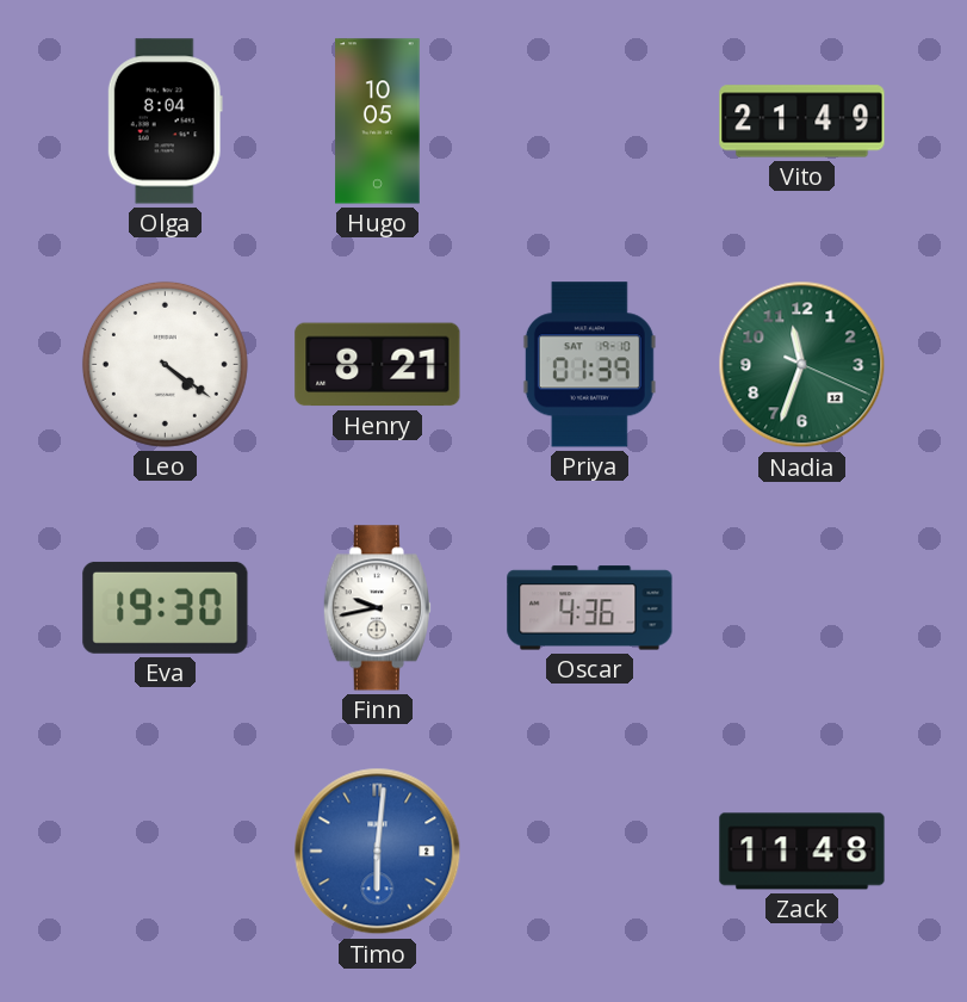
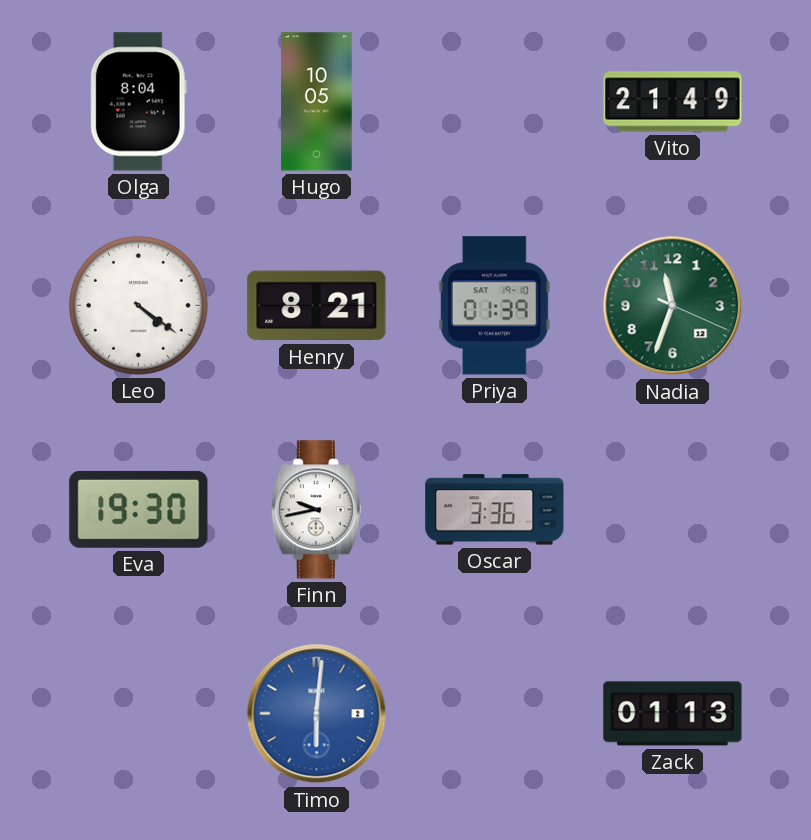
Oscar: 4:36 -> 3:36
Zack: 11:48 -> 01:13
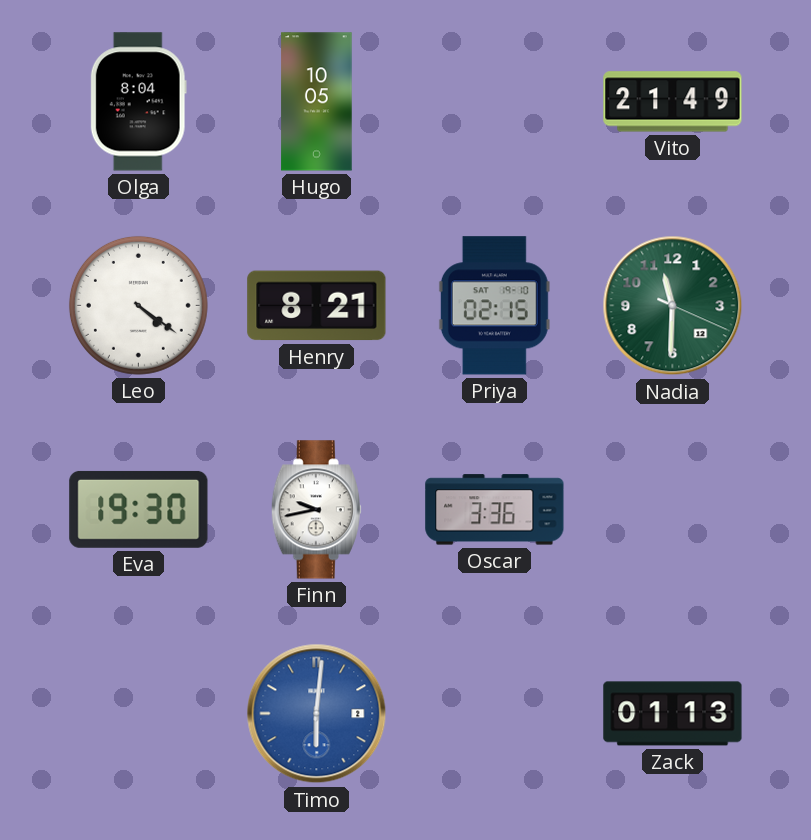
Priya: 01:39 -> 02:15
Nadia: 11:33 -> 11:30
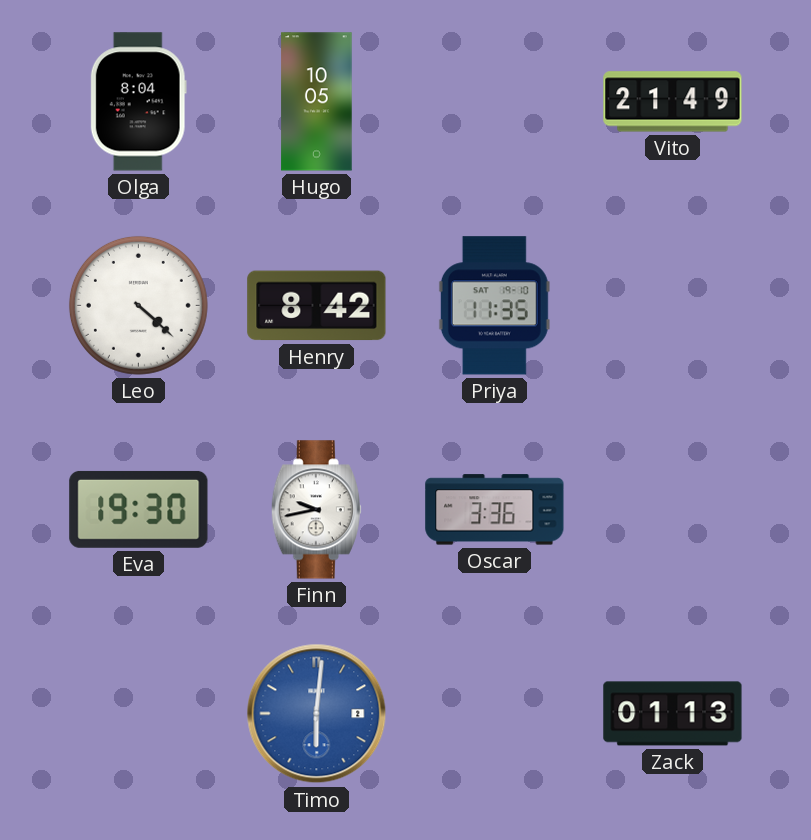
Leo: 4:21 -> 4:22
Henry: 8:21 -> 8:42
Priya: 02:15 -> 11:35
Nadia: 11:30 -> none
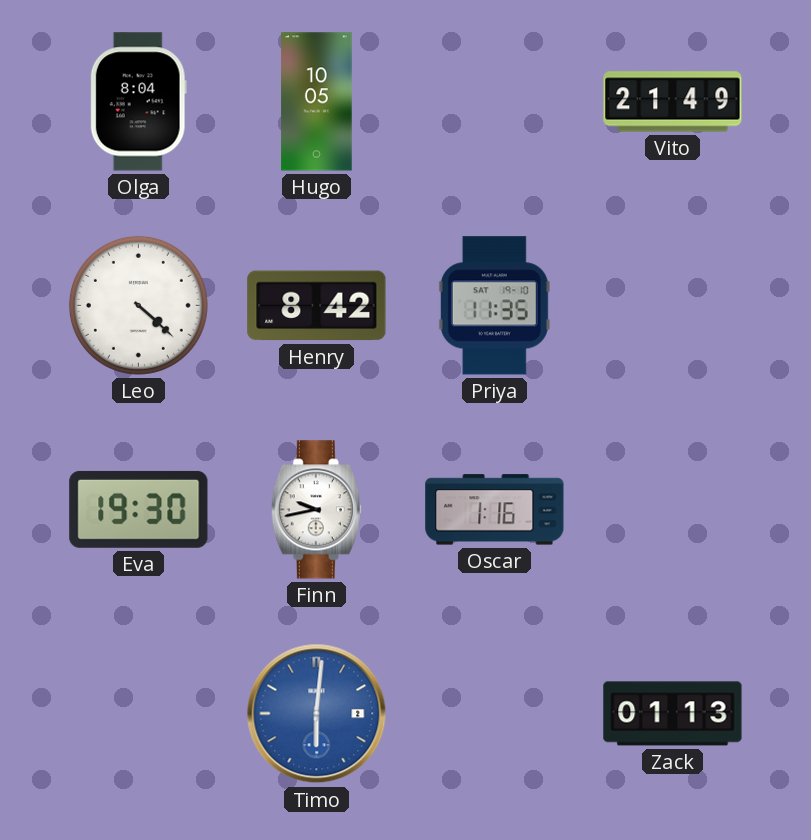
Oscar: 3:36 -> 1:16
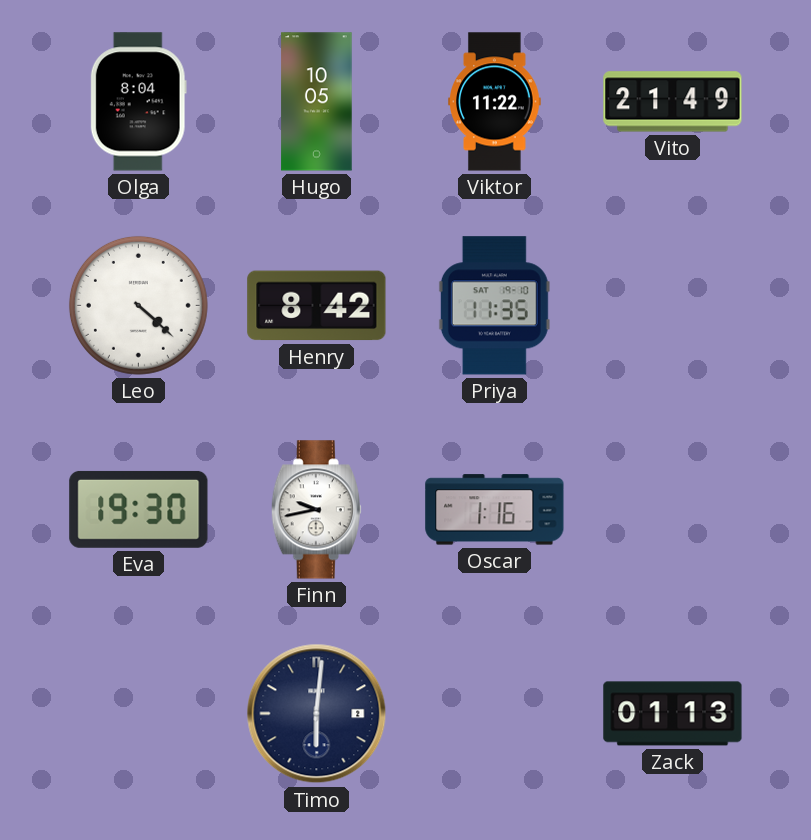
Viktor: none -> 11:22
Timo dial: blue -> navy
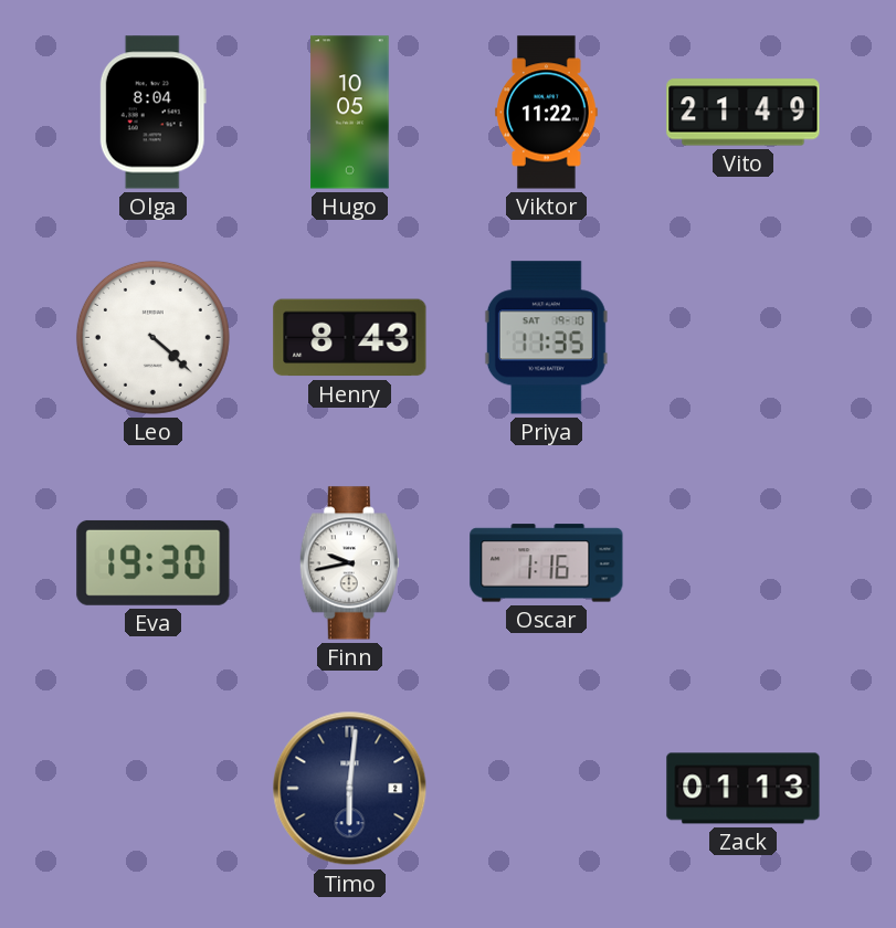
Henry: 8:42 -> 8:43
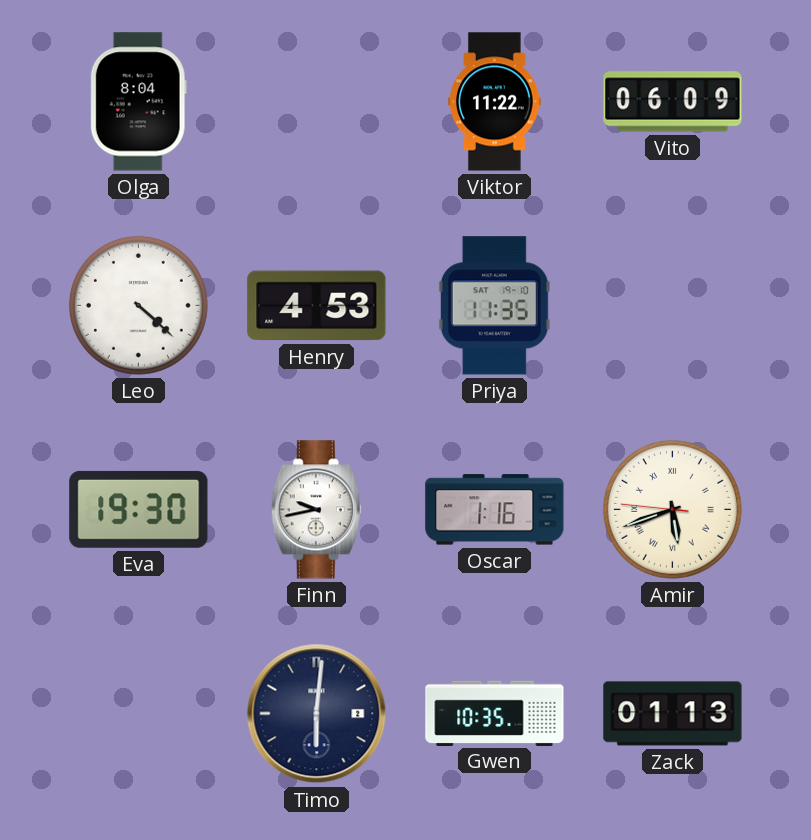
Hugo: 10:05 -> none
Vito: 21:49 -> 06:09
Henry: 8:43 -> 4:53
Amir: none -> 5:41
Gwen: none -> 10:35
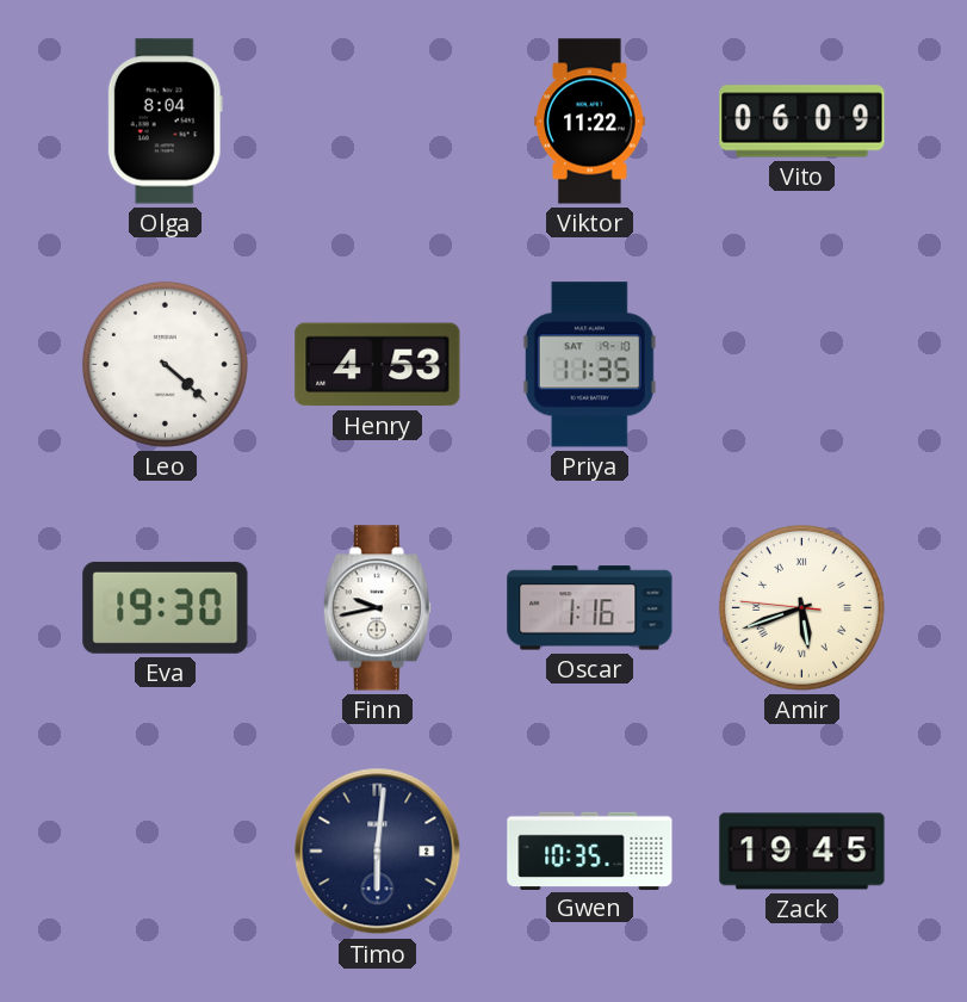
Zack: 01:13 -> 19:45
